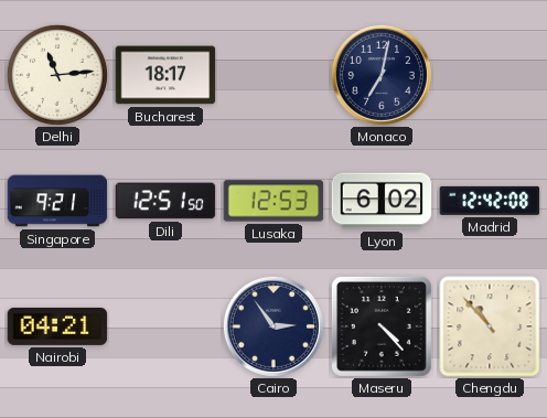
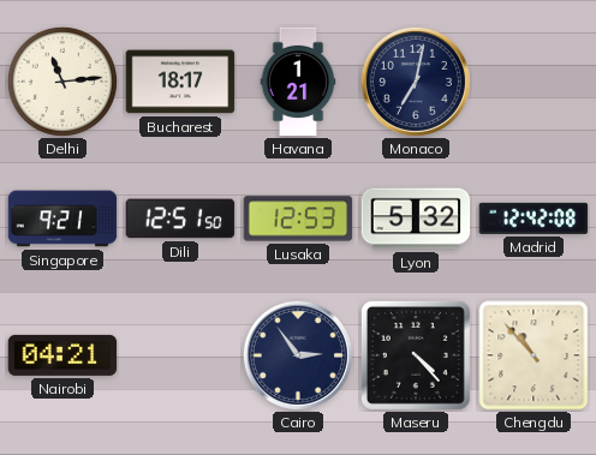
Havana: none -> 1:21
Lyon: 6:02 -> 5:32
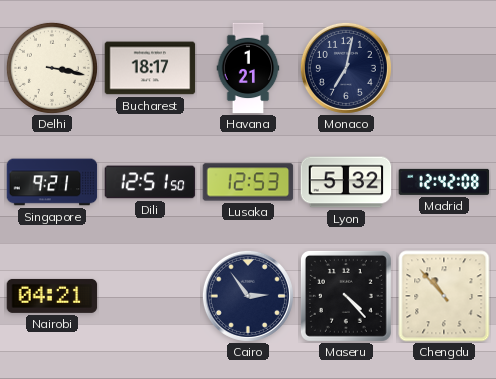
Delhi: 11:14 -> 3:17
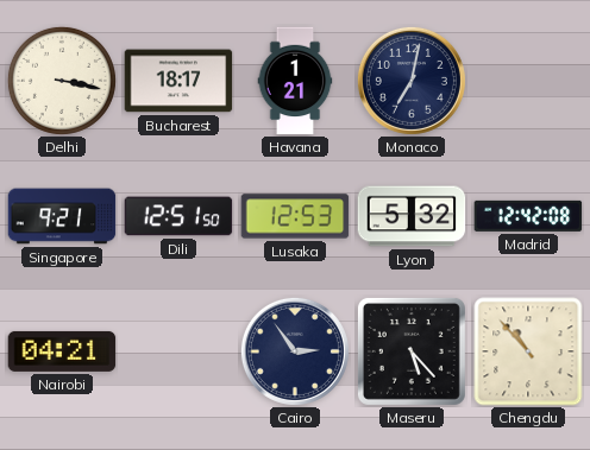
Maseru: 4:23 -> 5:23
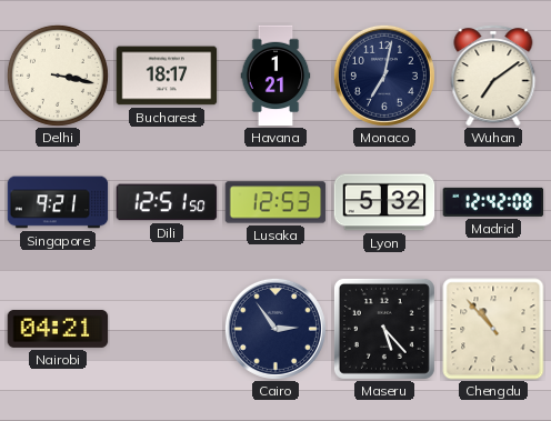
Wuhan: none -> 7:09
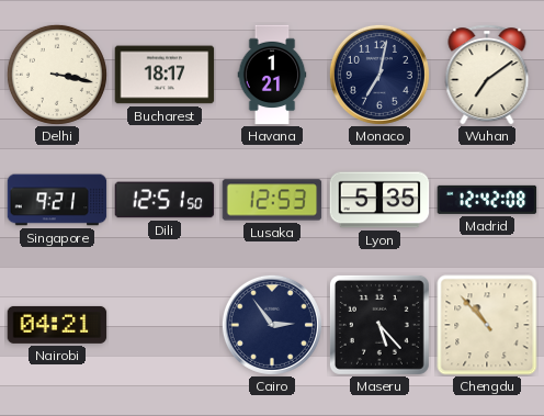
Lyon: 5:32 -> 5:35
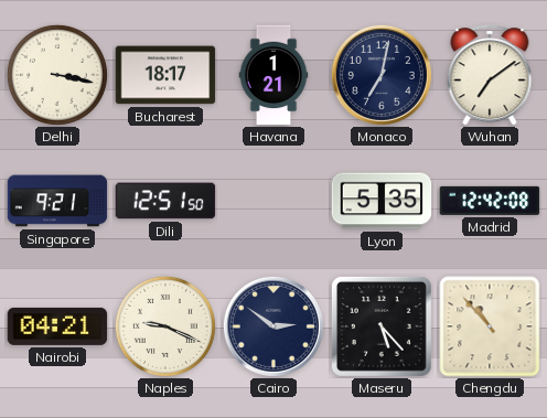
Lusaka: 12:53 -> none
Naples: none -> 9:19
Cairo: 2:54 -> 2:51
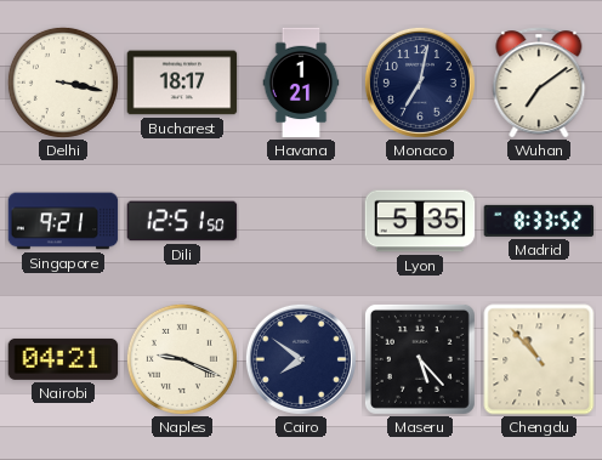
Madrid: 12:42 -> 8:33
Cairo: 2:51 -> 7:51
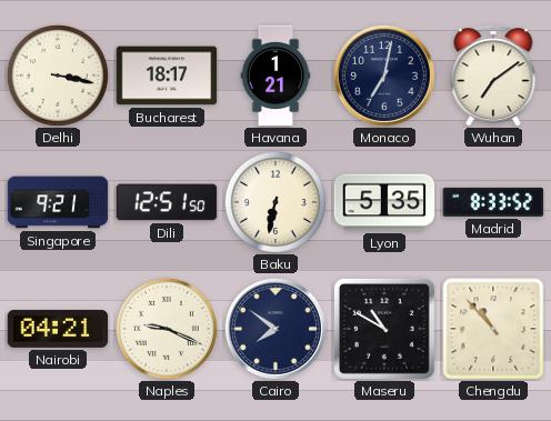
Baku: none -> 6:32
Maseru: 5:23 -> 10:50
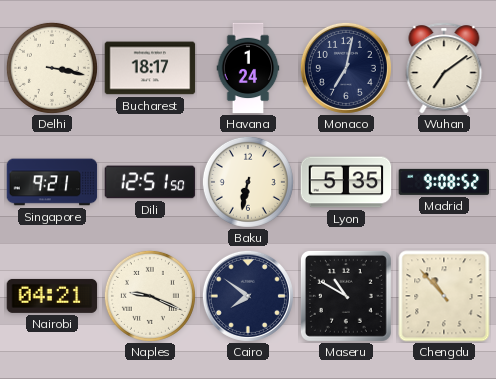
Havana: 1:21 -> 1:24
Madrid: 8:33 -> 9:08
